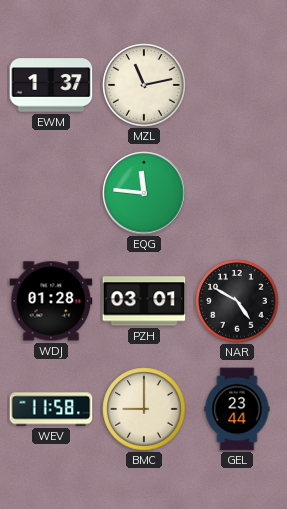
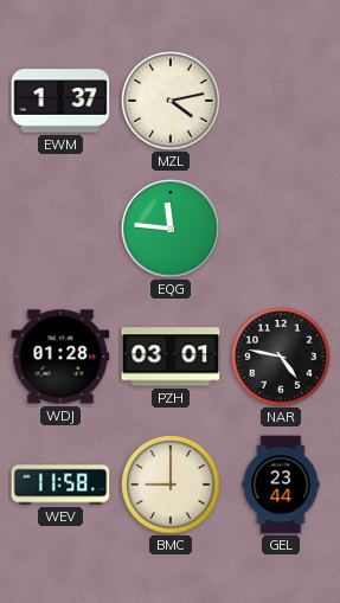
MZL: 11:13 -> 4:13
NAR: 4:50 -> 4:47
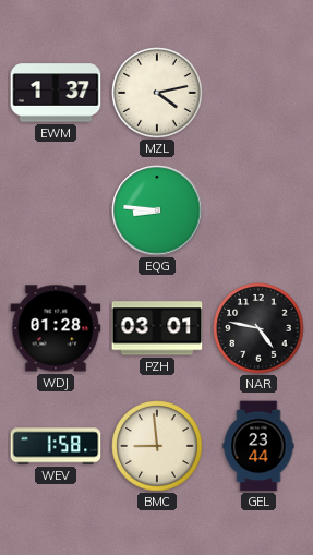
EQG: 11:46 -> 8:46
WEV: 11:58 -> 1:58
BMC: 9:00 -> 8:59
